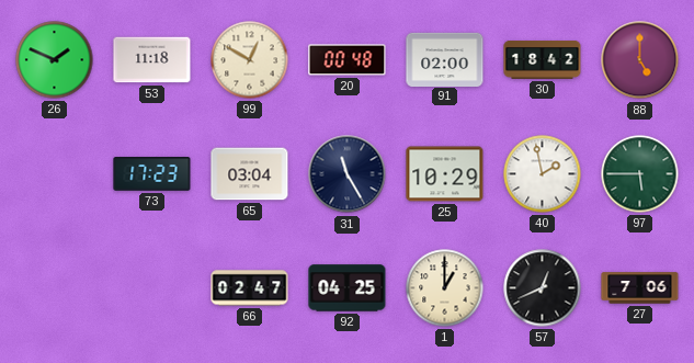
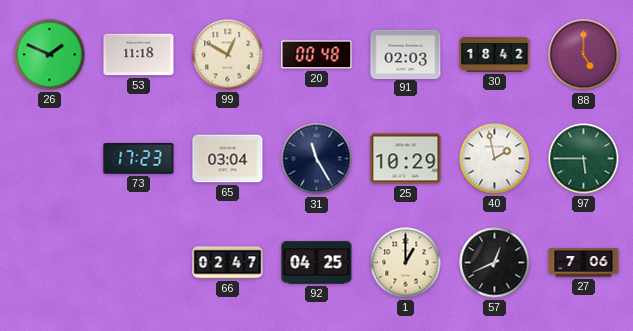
91: 02:00 -> 02:03
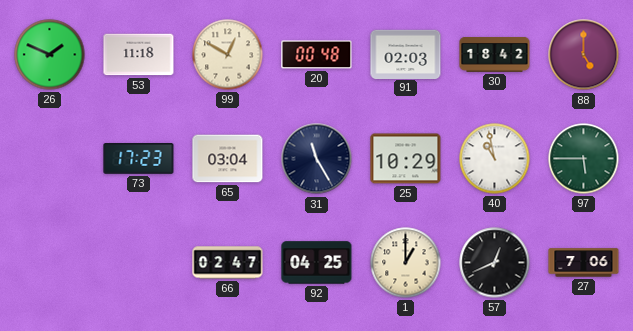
40: 1:58 -> 10:58
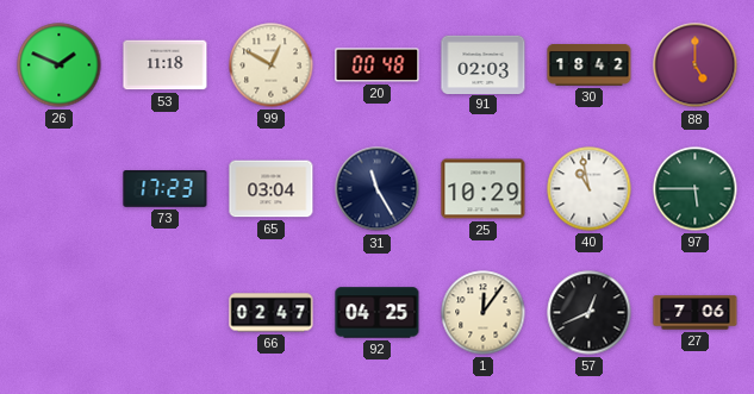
1: 1:00 -> 12:06
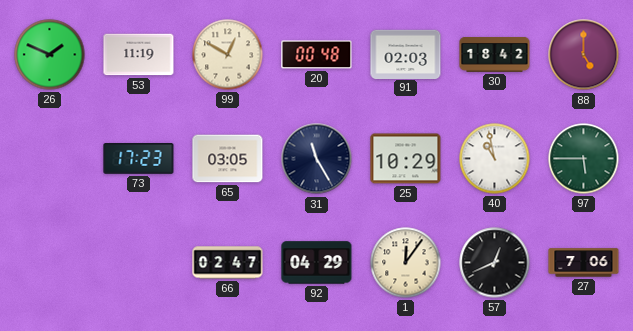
53: 11:18 -> 11:19
65: 03:04 -> 03:05
92: 04:25 -> 04:29
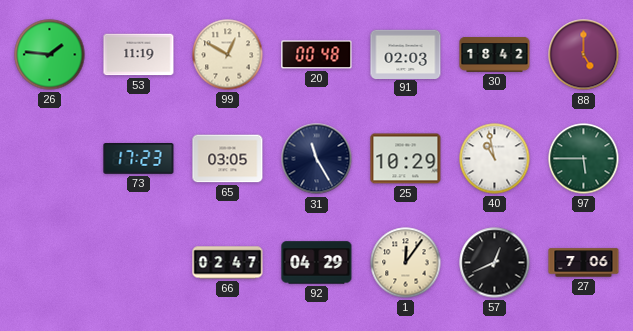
26: 1:49 -> 1:46
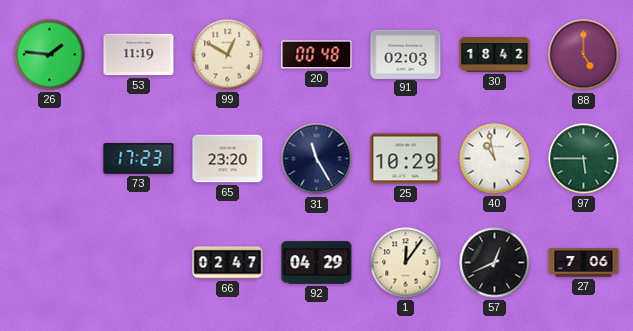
65: 03:05 -> 23:20
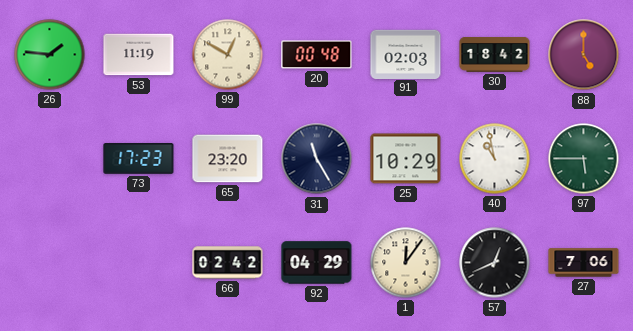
66: 02:47 -> 02:42
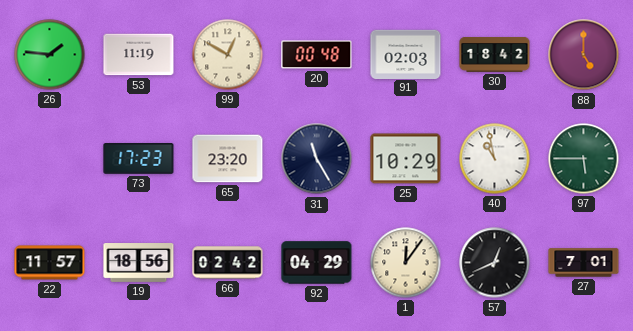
22: none -> 11:57
19: none -> 18:56
27: 7:06 -> 7:01
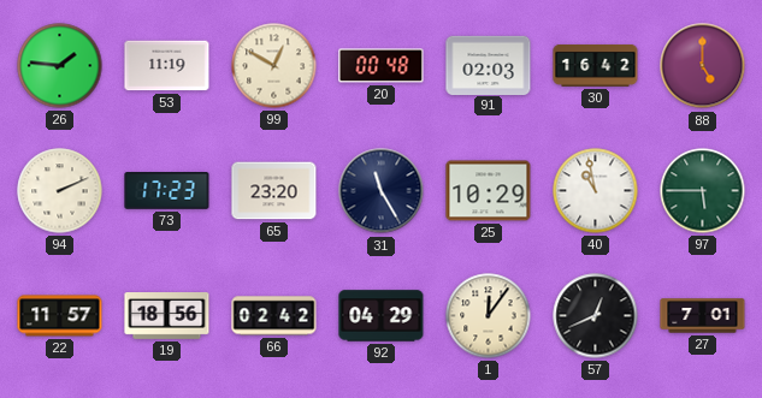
30: 18:42 -> 16:42
94: none -> 2:11
